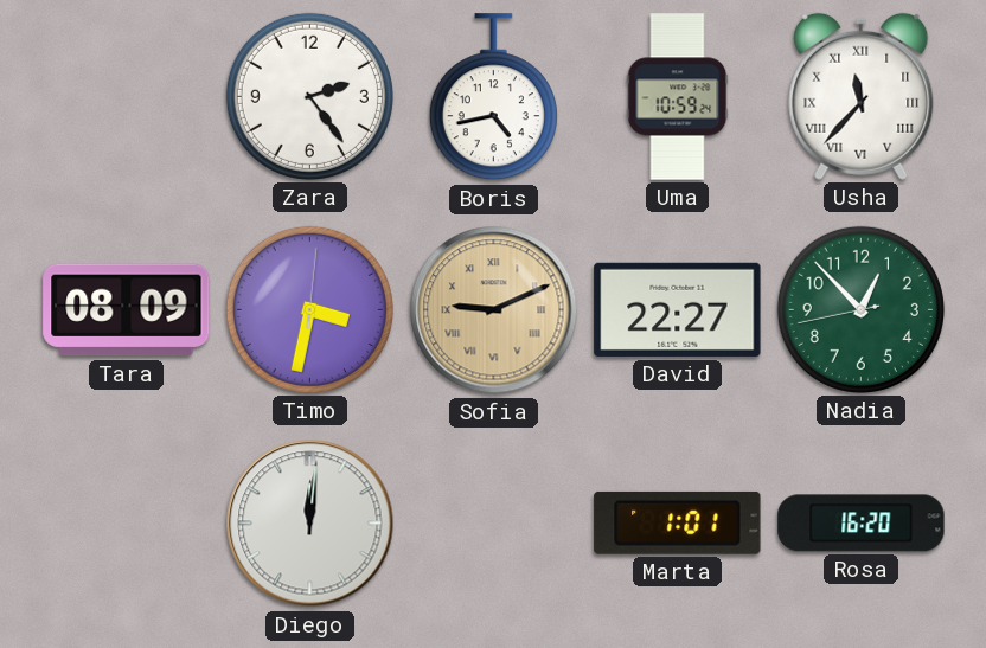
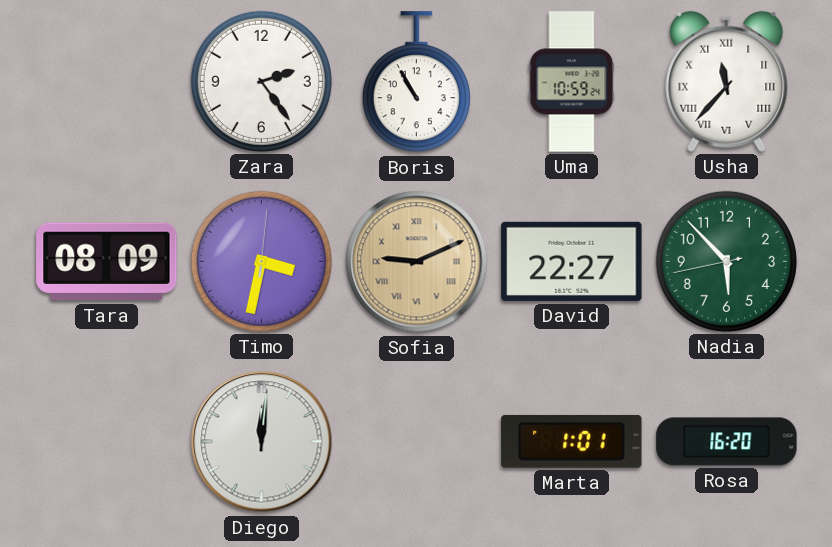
Boris: 4:43 -> 10:55
Nadia: 12:52 -> 5:52
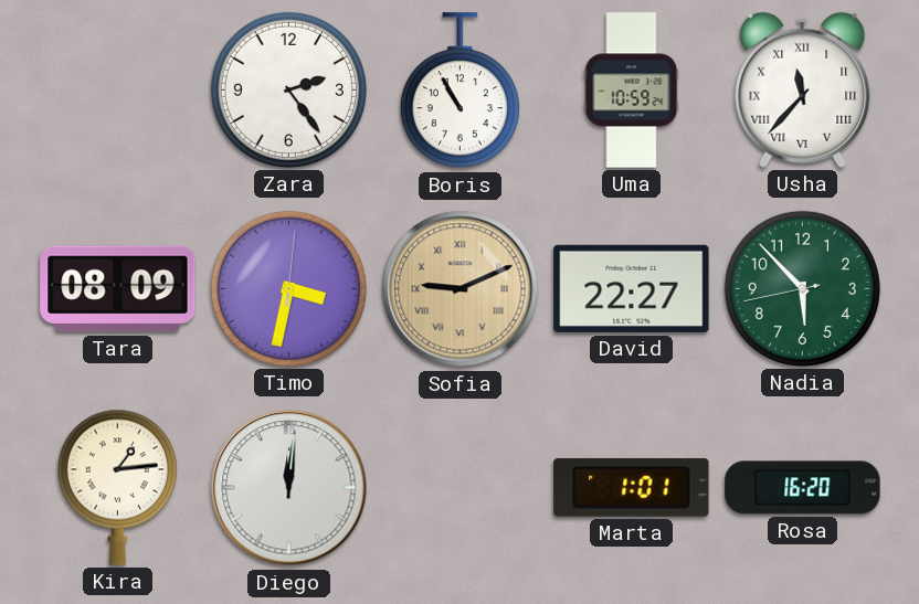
Kira: none -> 1:14
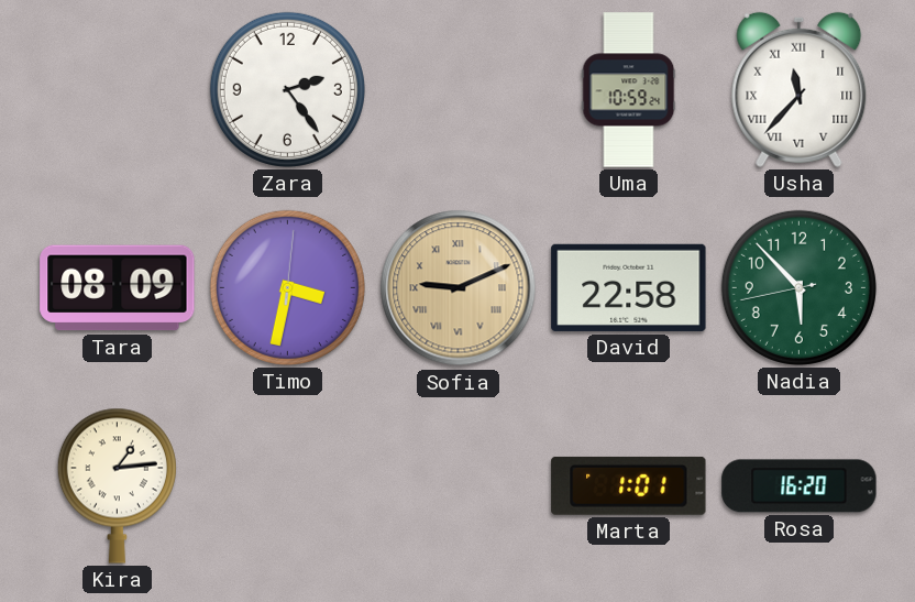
Boris: 10:55 -> none
David: 22:27 -> 22:58
Diego: 12:01 -> none
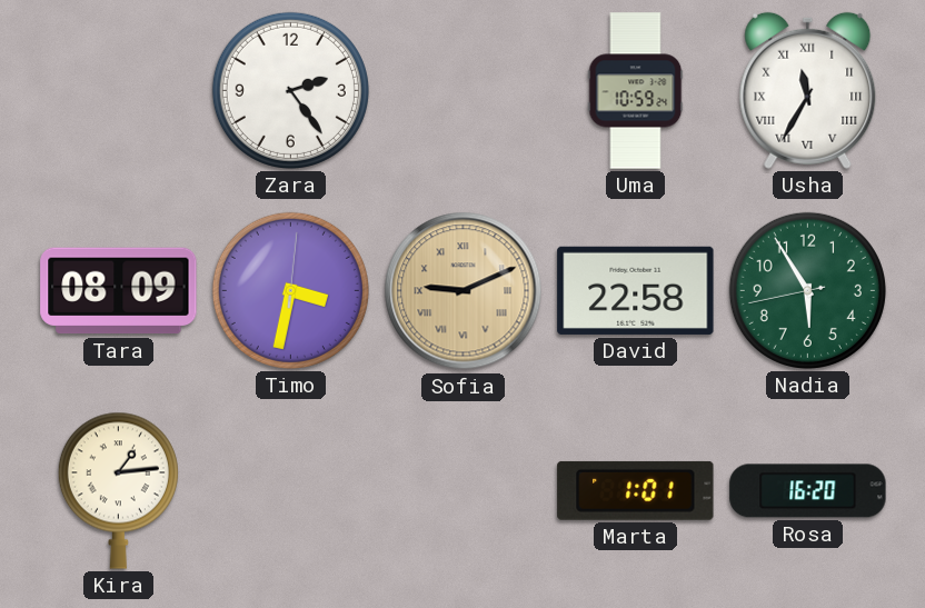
Usha: 11:37 -> 11:35
Nadia: 5:52 -> 5:54
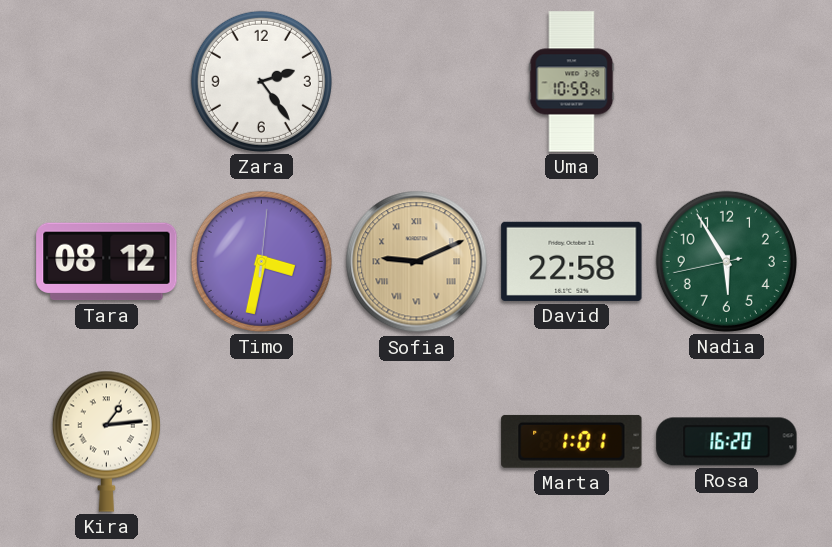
Usha: 11:35 -> none
Tara: 08:09 -> 08:12
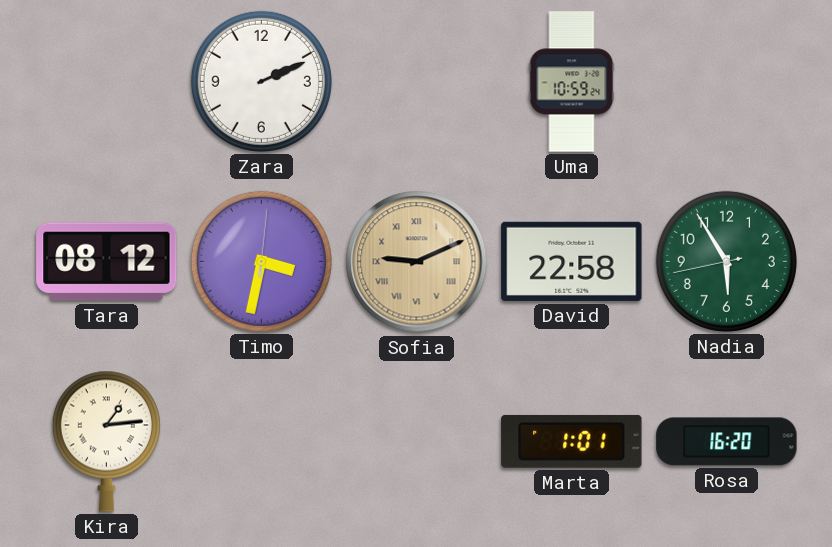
Zara: 2:24 -> 2:11
